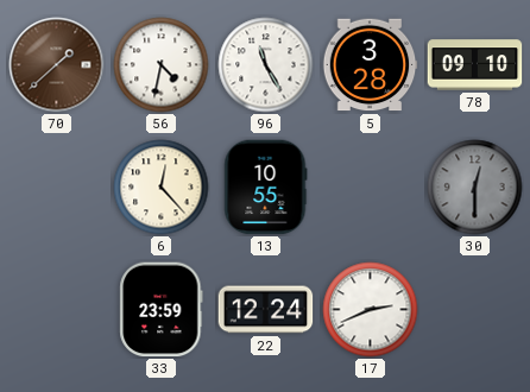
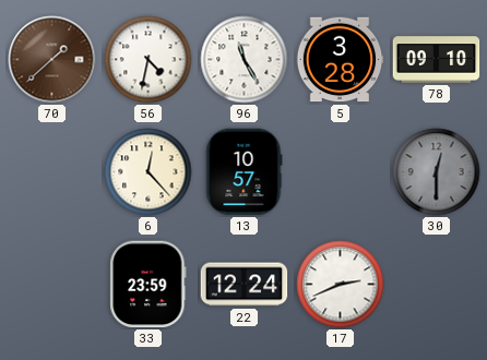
13: 10:55 -> 10:57
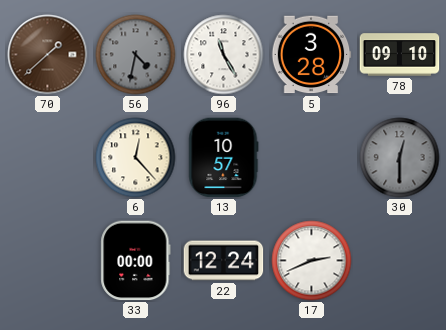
56 dial: white -> grey
33: 23:59 -> 00:00
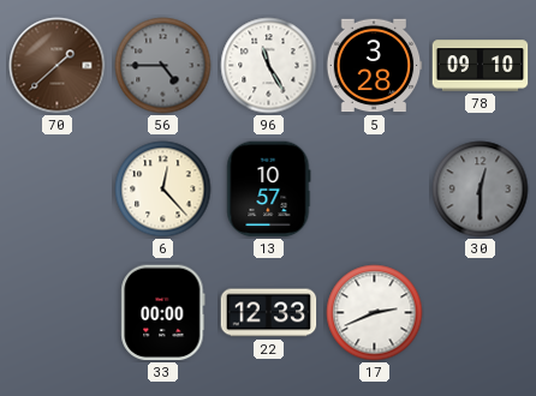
56: 4:32 -> 4:45
22: 12:24 -> 12:33
